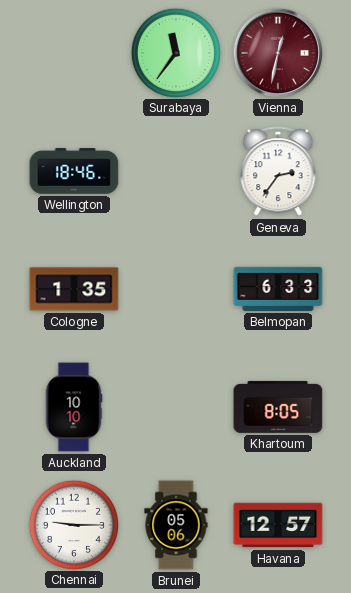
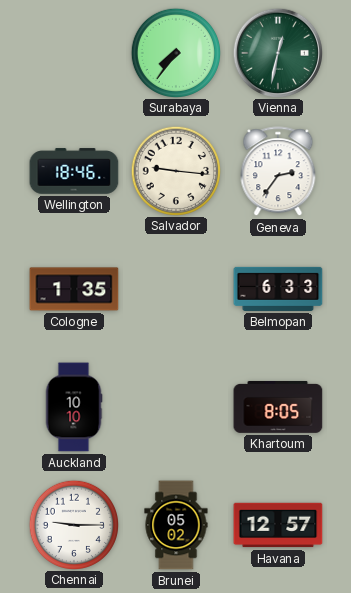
Surabaya: 11:36 -> 7:36
Vienna dial: burgundy -> green
Salvador: none -> 9:16
Brunei: 05:06 -> 05:02
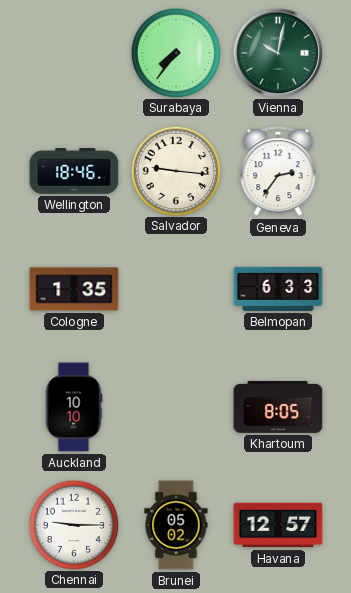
Vienna: 12:32 -> 10:02
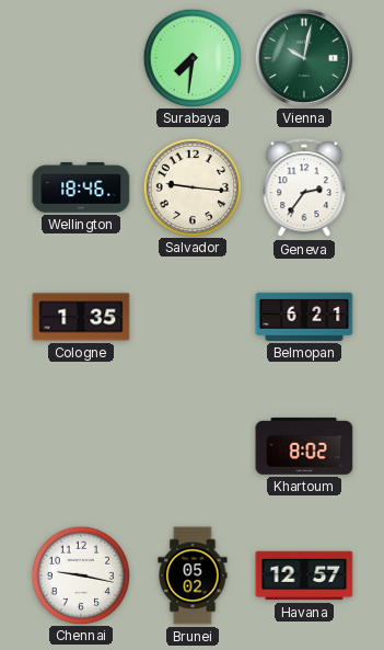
Surabaya: 7:36 -> 7:31
Belmopan: 6:33 -> 6:21
Auckland: 10:10 -> none
Khartoum: 8:05 -> 8:02
Chennai: 9:15 -> 9:17
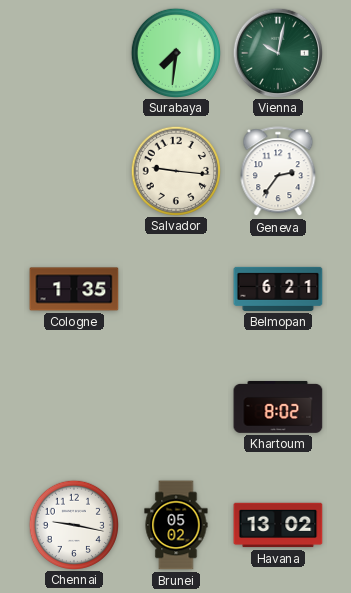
Wellington: 18:46 -> none
Havana: 12:57 -> 13:02
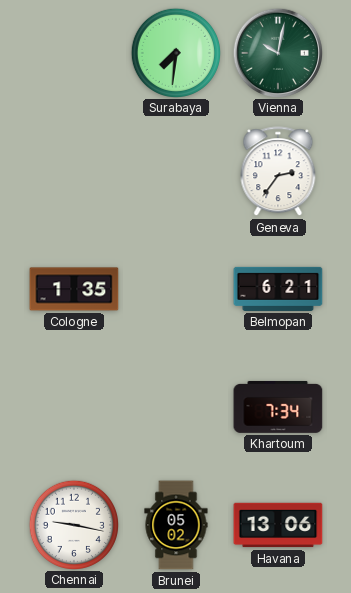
Salvador: 9:16 -> none
Khartoum: 8:02 -> 7:34
Havana: 13:02 -> 13:06
